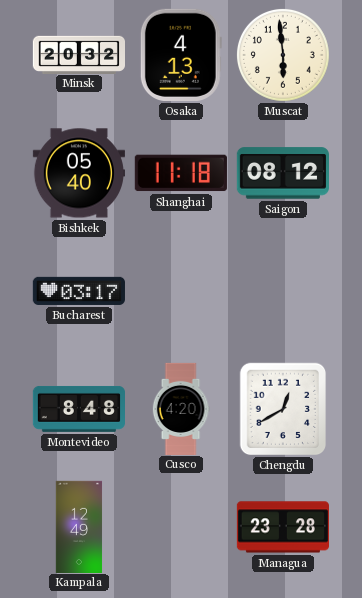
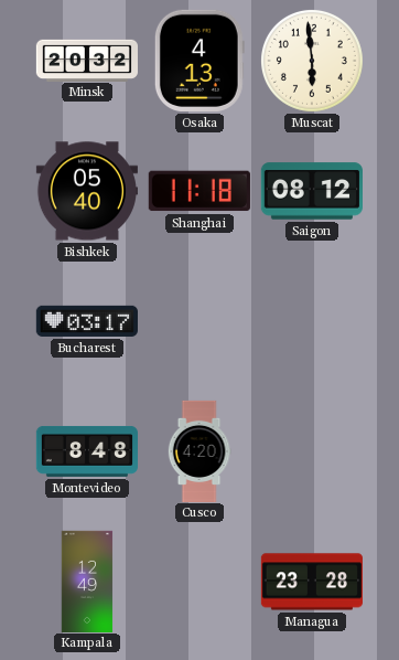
Chengdu: 12:40 -> none
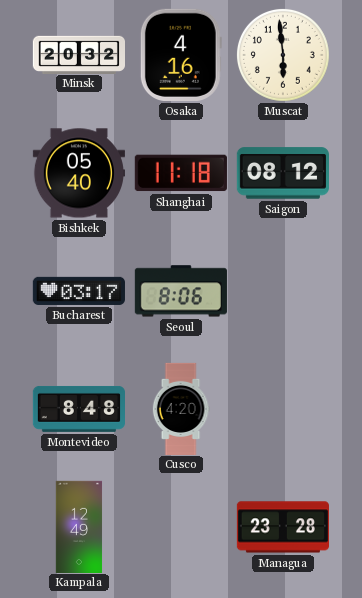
Osaka: 4:13 -> 4:16
Seoul: none -> 8:06
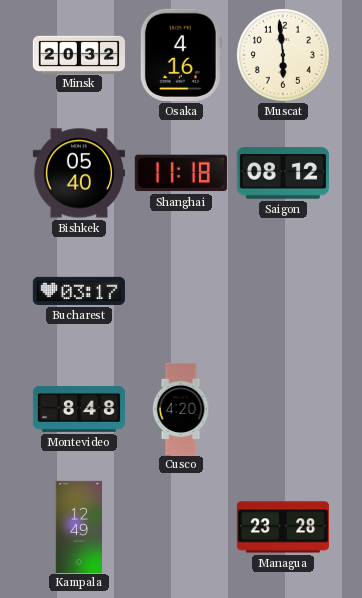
Seoul: 8:06 -> none
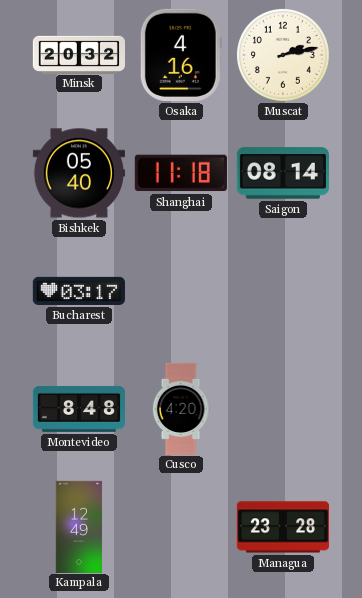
Muscat: 5:59 -> 2:13
Saigon: 08:12 -> 08:14
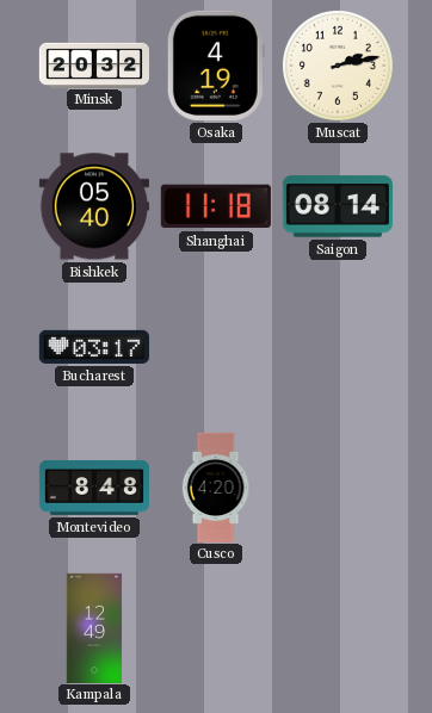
Osaka: 4:16 -> 4:19
Managua: 23:28 -> none
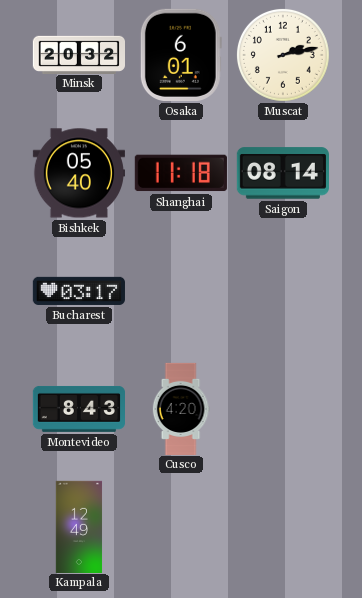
Osaka: 4:19 -> 6:01
Montevideo: 8:48 -> 8:43
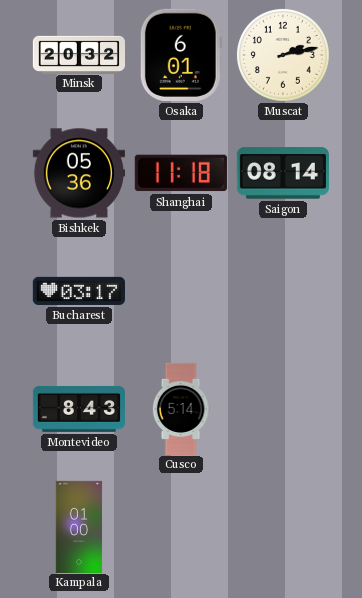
Bishkek: 05:40 -> 05:36
Cusco: 4:20 -> 5:14
Kampala: 12:49 -> 01:00
